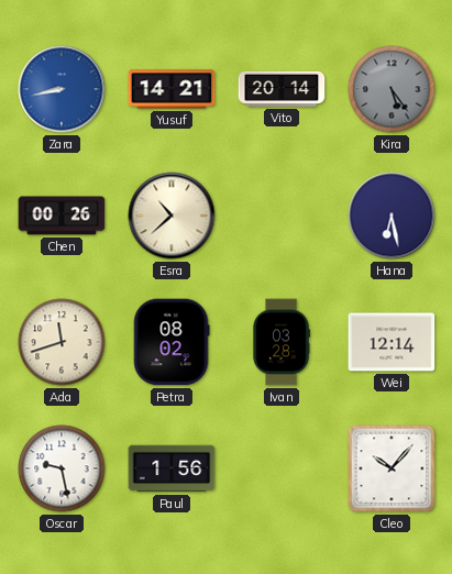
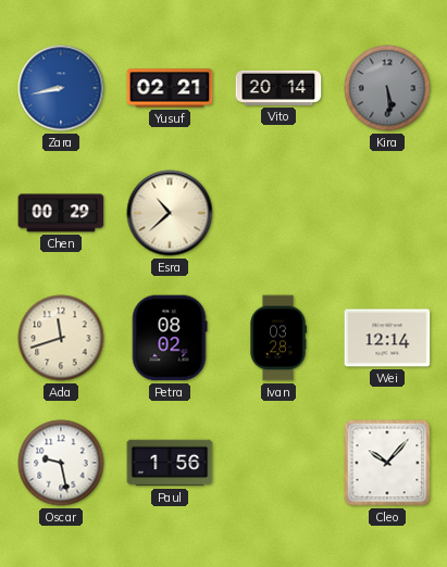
Yusuf: 14:21 -> 02:21
Kira: 5:24 -> 5:29
Chen: 00:26 -> 00:29
Hana: 6:28 -> none
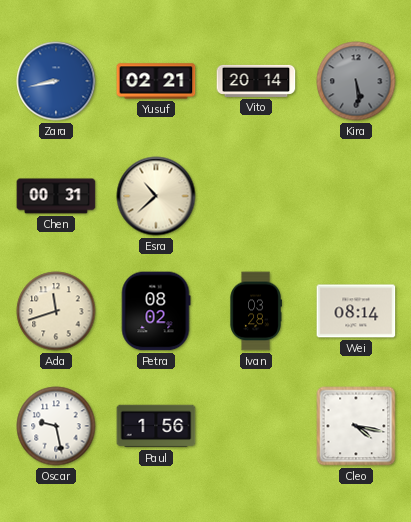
Chen: 00:29 -> 00:31
Wei: 12:14 -> 08:14
Cleo: 10:07 -> 4:17
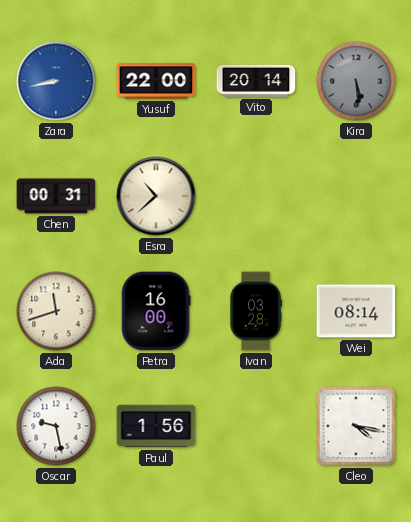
Yusuf: 02:21 -> 22:00
Petra: 08:02 -> 16:00
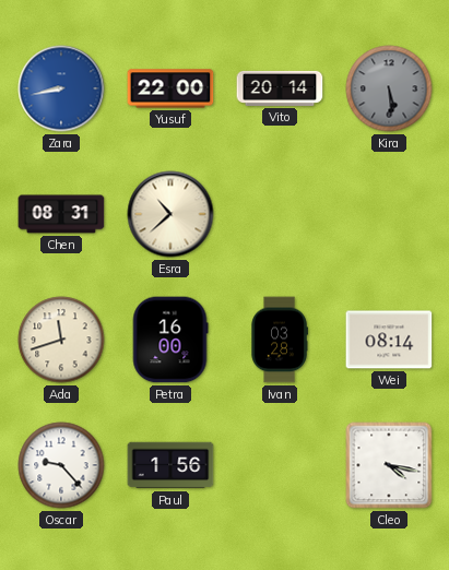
Chen: 00:31 -> 08:31
Oscar: 9:28 -> 9:23
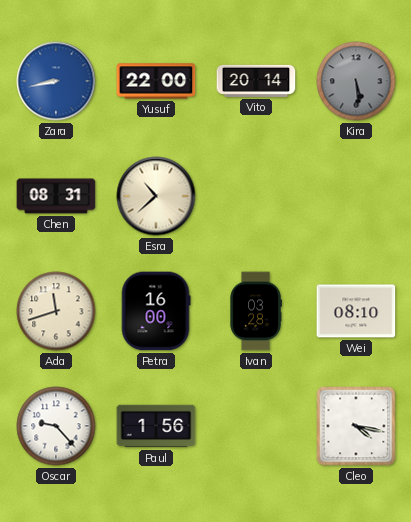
Wei: 08:14 -> 08:10
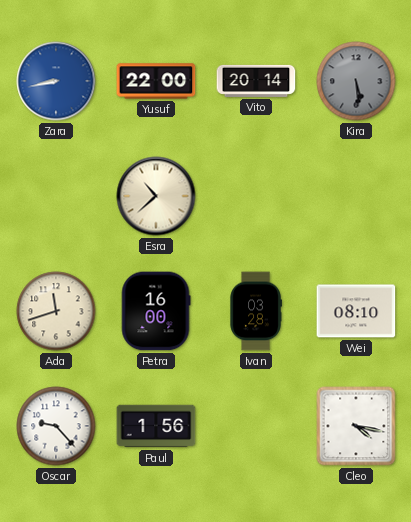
Chen: 08:31 -> none
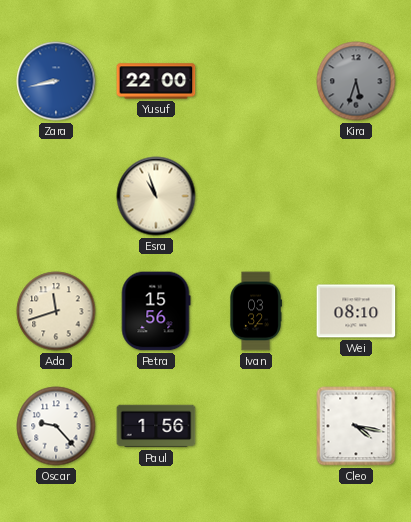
Vito: 20:14 -> none
Kira: 5:29 -> 5:33
Esra: 10:38 -> 10:57
Petra: 16:00 -> 15:56
Ivan: 03:28 -> 03:32
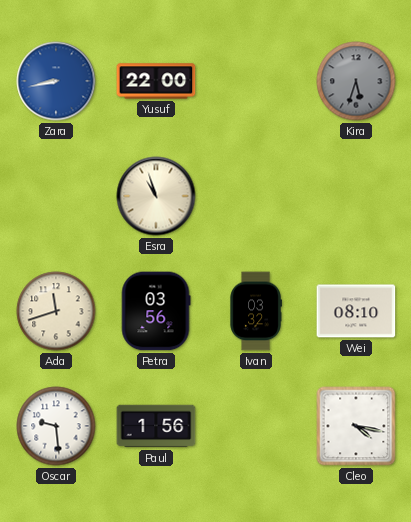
Petra: 15:56 -> 03:56
Oscar: 9:23 -> 9:29
